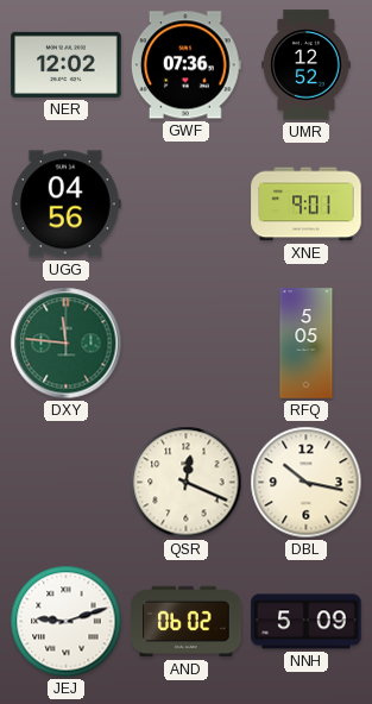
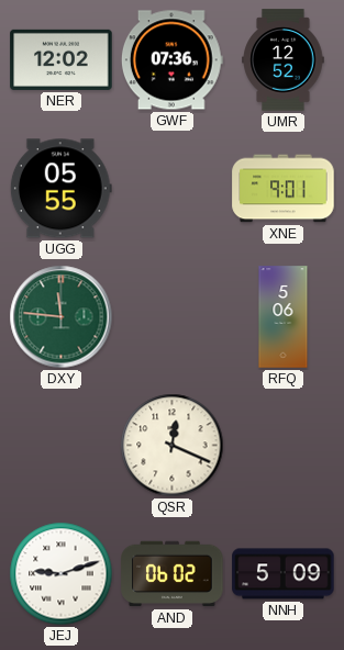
UGG: 04:56 -> 05:55
RFQ: 5:05 -> 5:06
DBL: 10:17 -> none
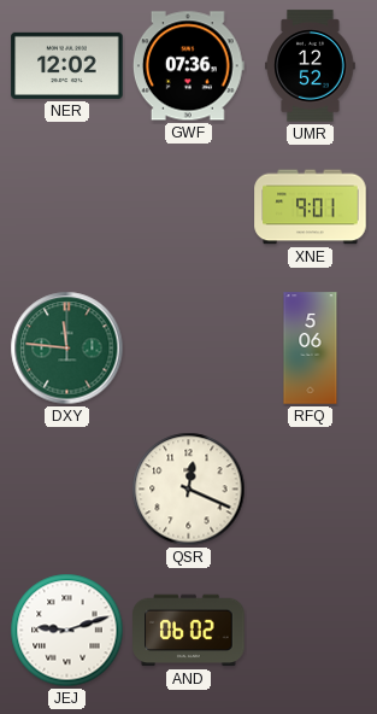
UGG: 05:55 -> none
NNH: 5:09 -> none
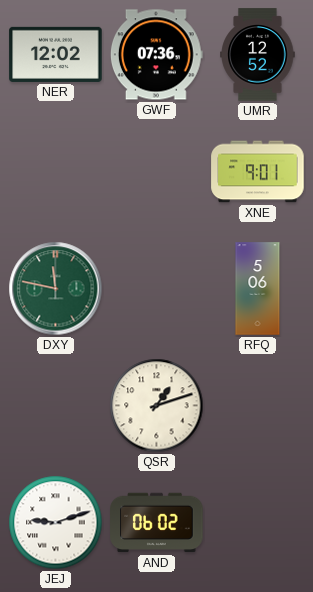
DXY: 11:46 -> 11:47
QSR: 12:19 -> 1:12
